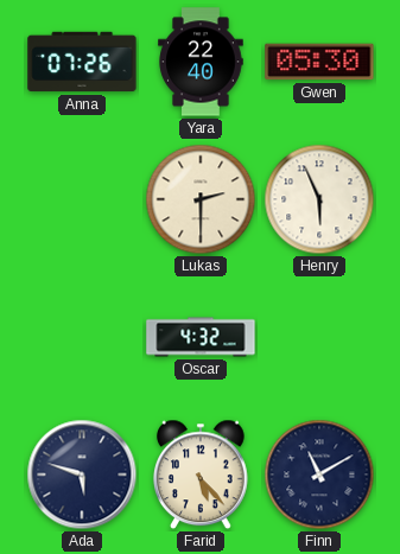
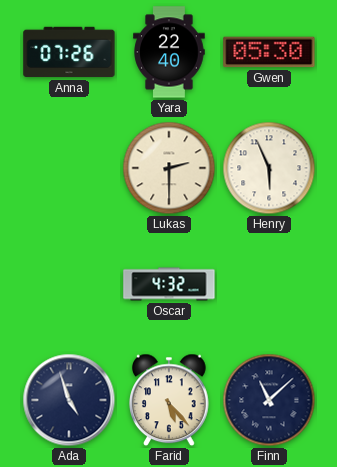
Ada: 5:48 -> 4:57
Finn: 11:10 -> 11:08
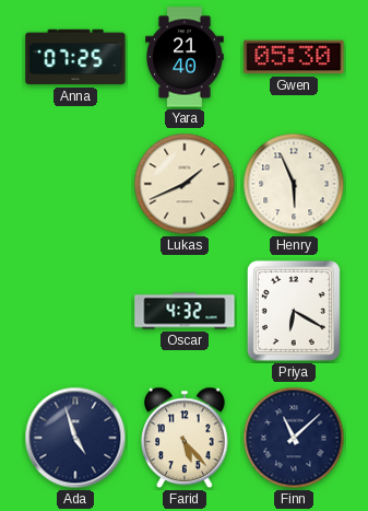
Anna: 07:26 -> 07:25
Yara: 22:40 -> 21:40
Lukas: 2:30 -> 1:41
Priya: none -> 6:20
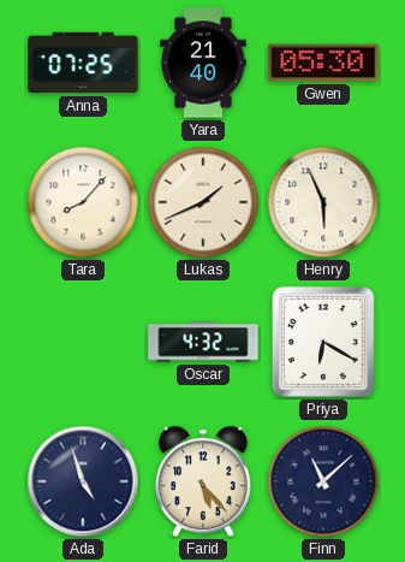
Tara: none -> 8:07
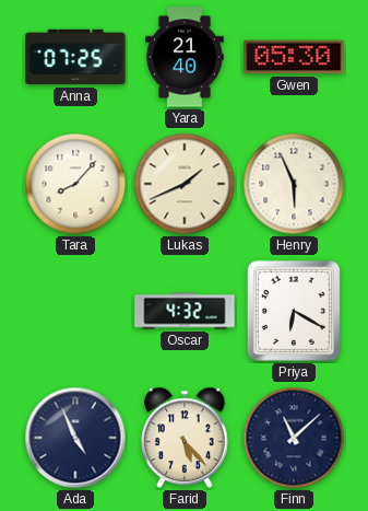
Ada: 4:57 -> 4:56
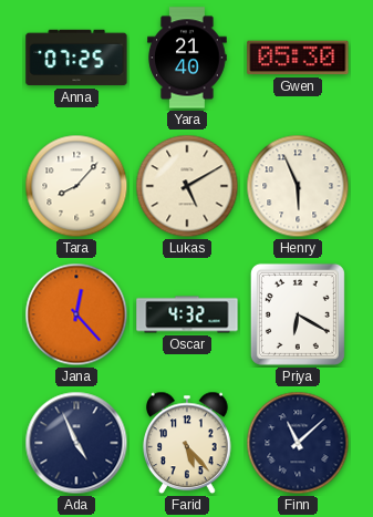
Lukas: 1:41 -> 5:10
Jana: none -> 12:23
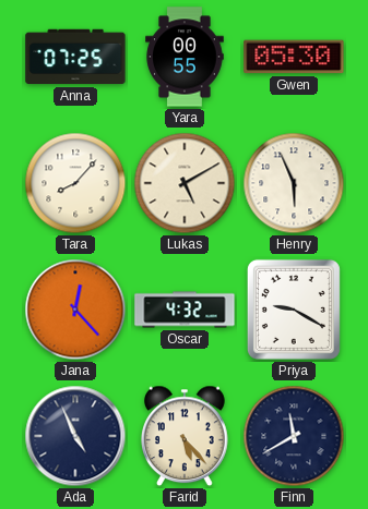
Yara: 21:40 -> 00:55
Priya: 6:20 -> 9:20
Finn: 11:08 -> 11:40
